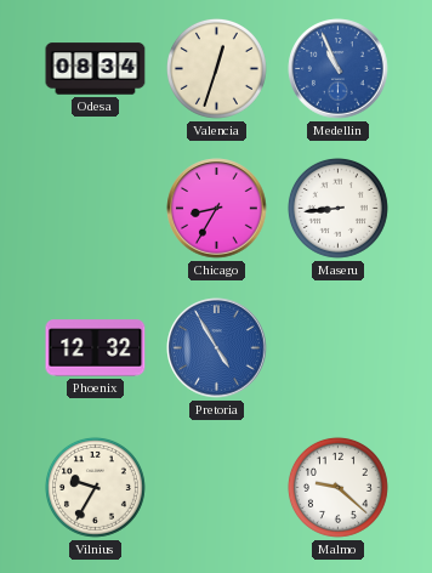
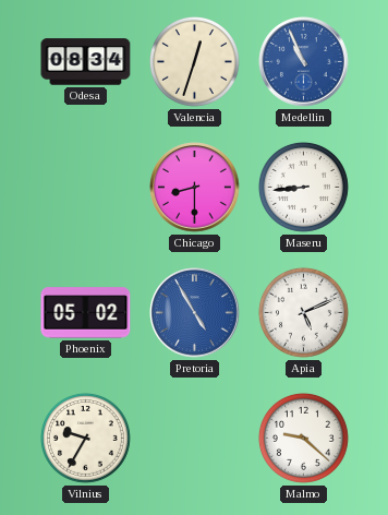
Chicago: 8:35 -> 8:30
Phoenix: 12:32 -> 05:02
Apia: none -> 5:11
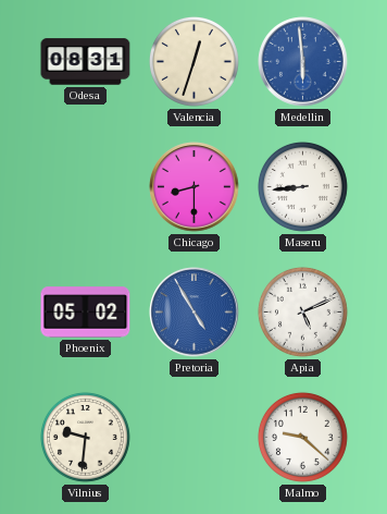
Odesa: 08:34 -> 08:31
Medellin: 10:56 -> 5:59
Vilnius: 9:35 -> 9:31
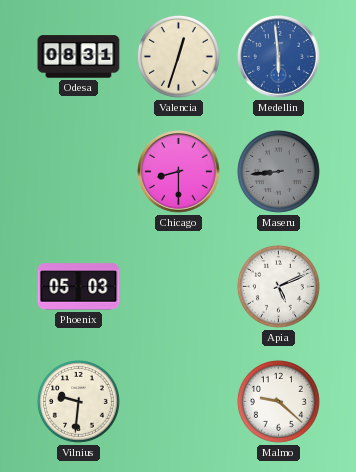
Maseru dial: white -> grey
Phoenix: 05:02 -> 05:03
Pretoria: 4:55 -> none
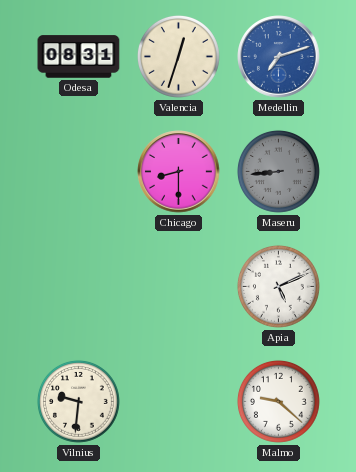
Medellin: 5:59 -> 7:12
Phoenix: 05:03 -> none
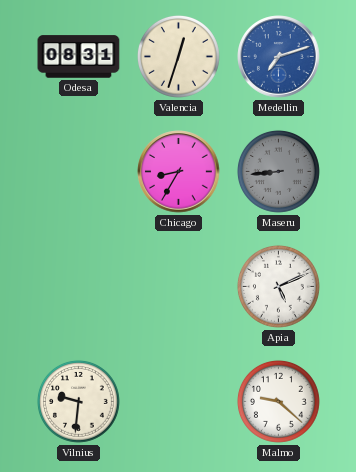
Chicago: 8:30 -> 8:35
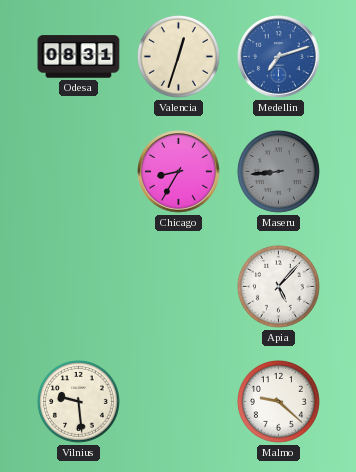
Apia: 5:11 -> 5:07
Vilnius: 9:31 -> 9:29
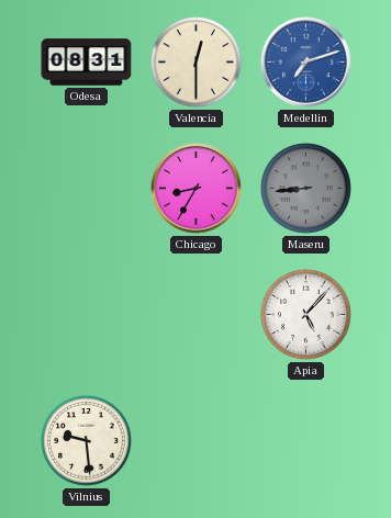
Valencia: 12:33 -> 12:30
Malmo: 9:22 -> none
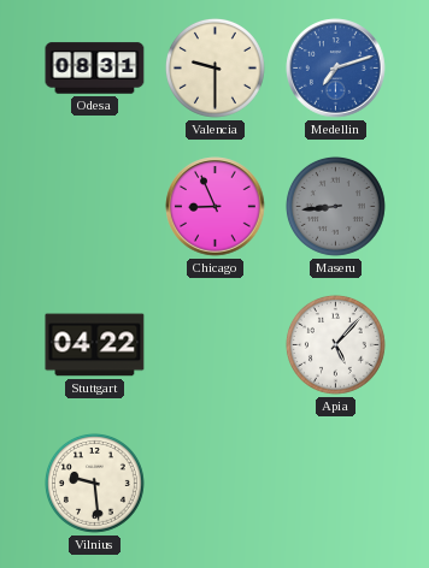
Valencia: 12:30 -> 9:30
Chicago: 8:35 -> 8:56
Stuttgart: none -> 04:22
